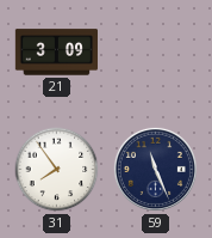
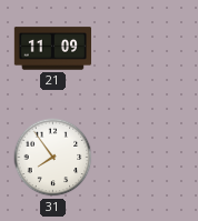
21: 3:09 -> 11:09
59: 11:26 -> none
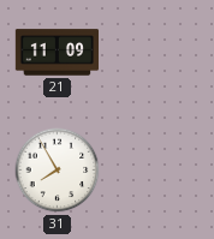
31: 7:54 -> 7:55
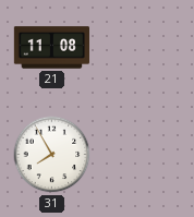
21: 11:09 -> 11:08
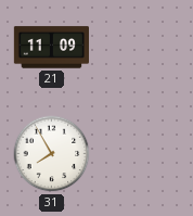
21: 11:08 -> 11:09
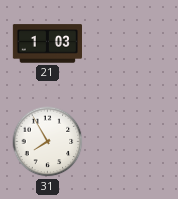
21: 11:09 -> 1:03
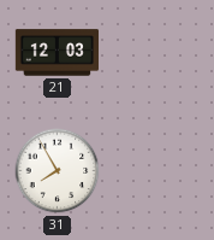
21: 1:03 -> 12:03
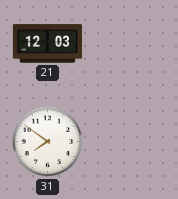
31: 7:55 -> 7:51
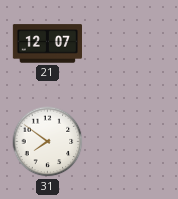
21: 12:03 -> 12:07
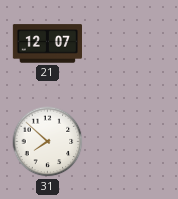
31: 7:51 -> 7:52
